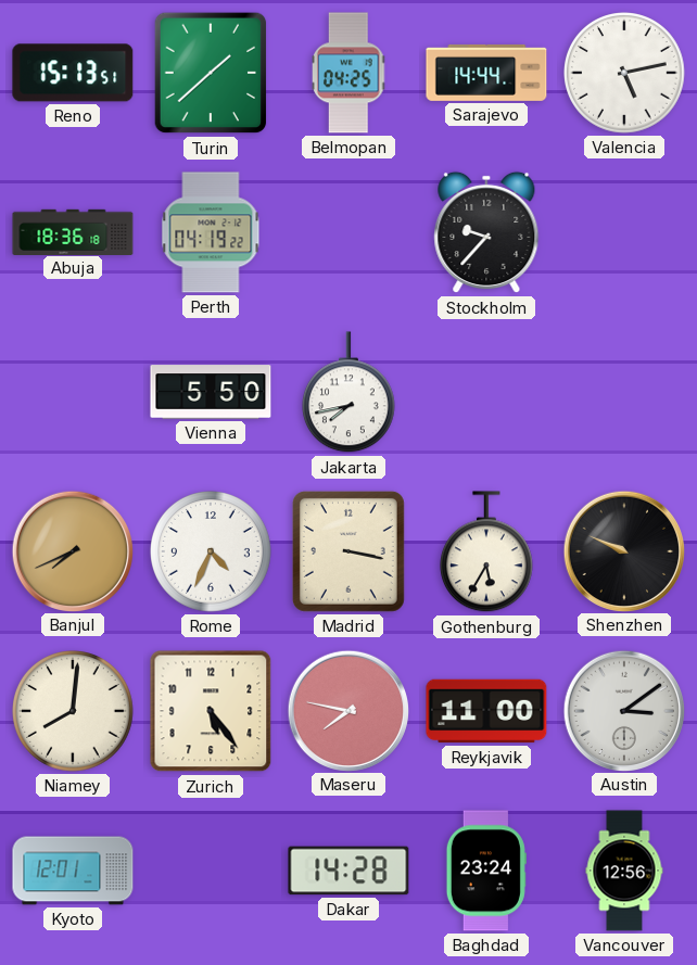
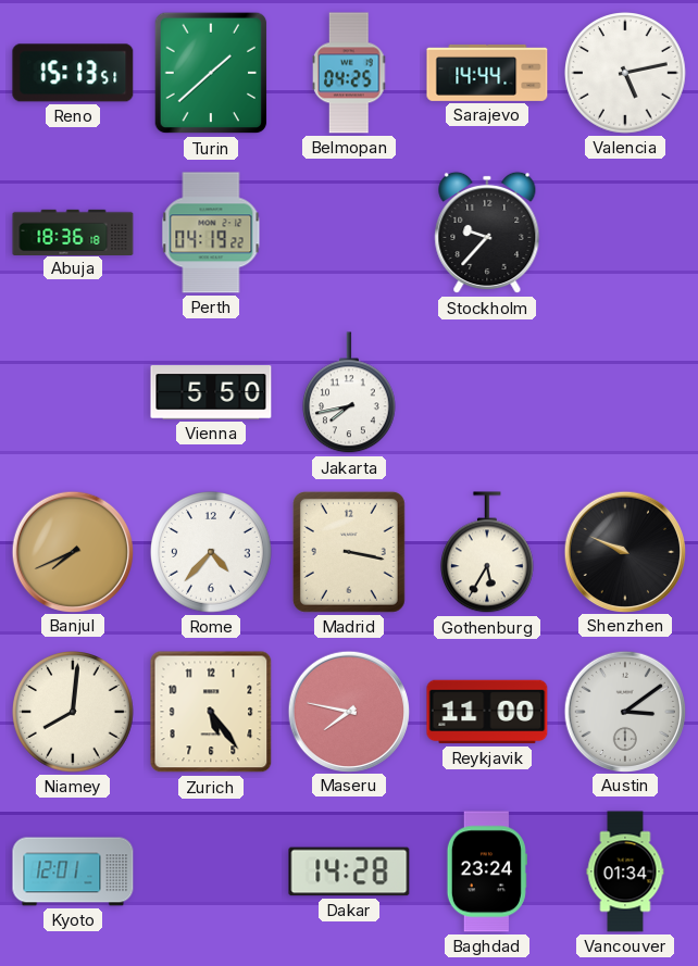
Rome: 4:34 -> 4:37
Vancouver: 12:56 -> 01:34
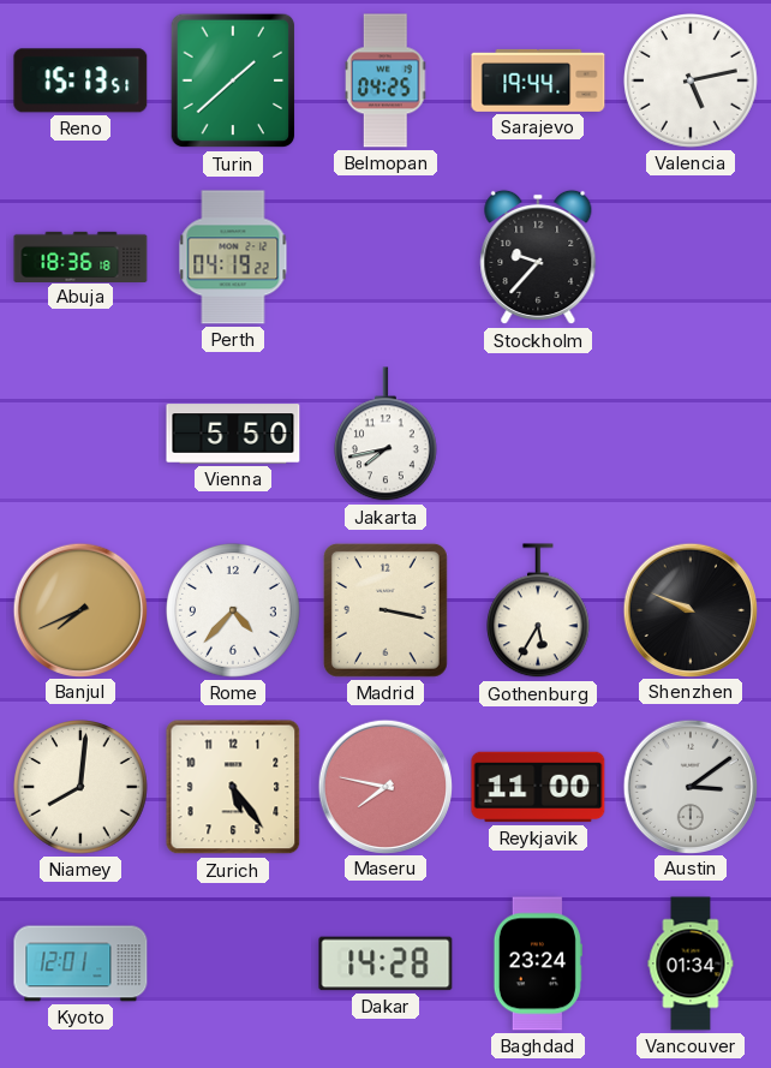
Sarajevo: 14:44 -> 19:44
